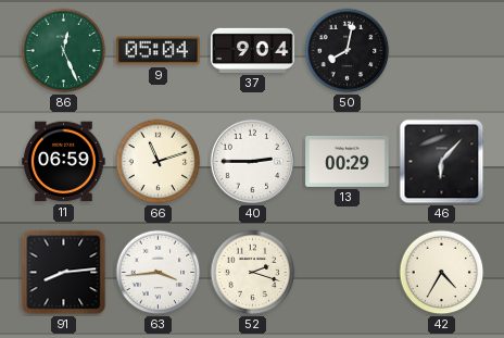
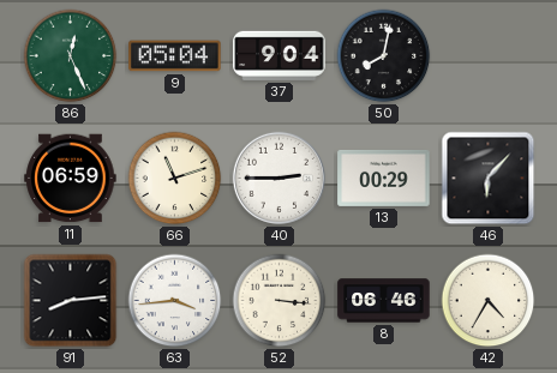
52: 2:18 -> 3:16
8: none -> 06:46
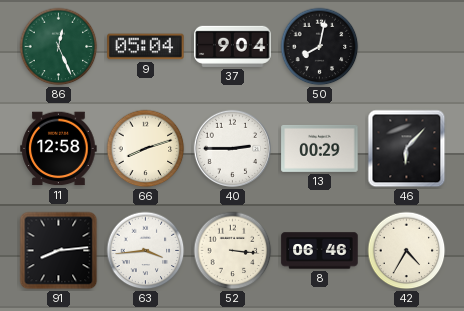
11: 06:59 -> 12:58
66: 11:12 -> 8:12
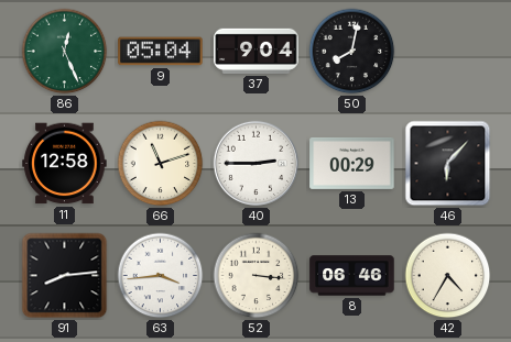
66: 8:12 -> 11:12
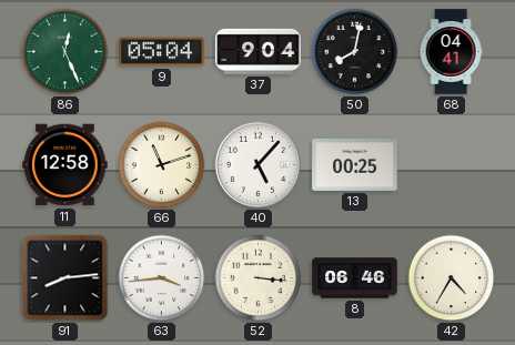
68: none -> 04:41
40: 2:45 -> 5:07
13: 00:29 -> 00:25
46: 6:07 -> none
